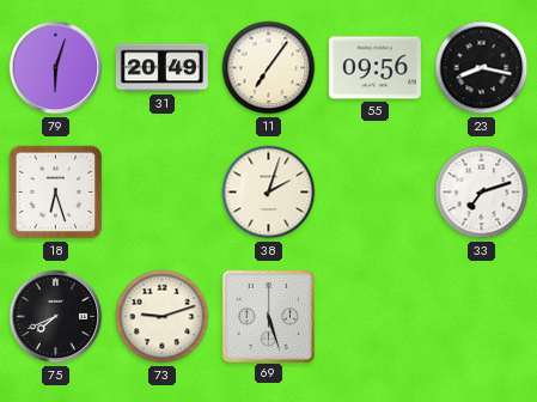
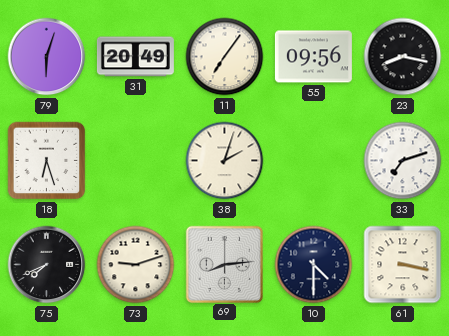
69: 5:27 -> 8:14
10: none -> 4:30
61: none -> 3:17
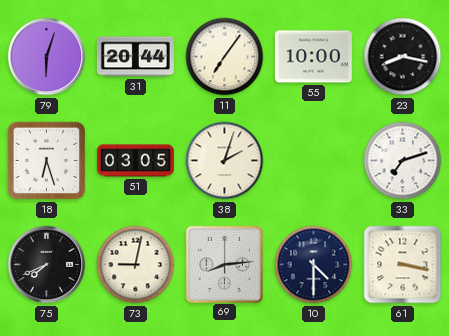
31: 20:49 -> 20:44
55: 09:56 -> 10:00
51: none -> 03:05
73: 9:12 -> 9:02
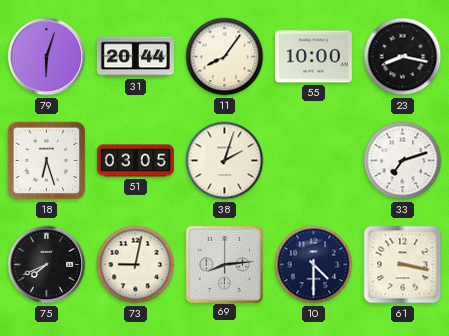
11: 7:06 -> 8:06
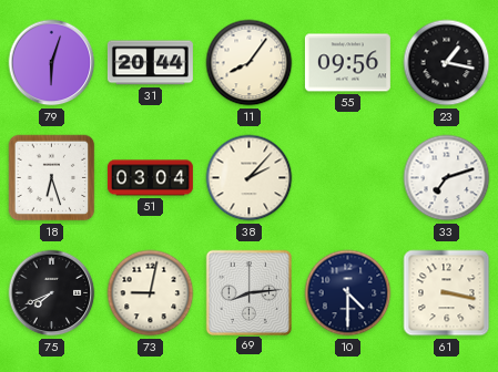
55: 10:00 -> 09:56
23: 8:17 -> 1:17
51: 03:05 -> 03:04
38: 2:03 -> 2:07
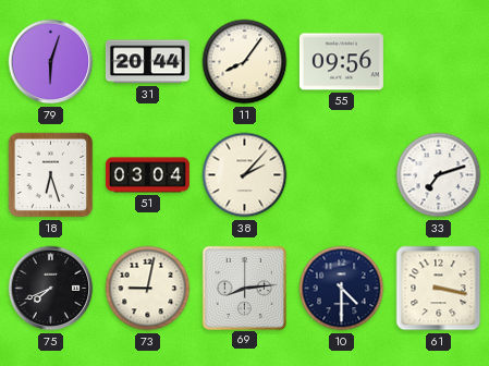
23: 1:17 -> none
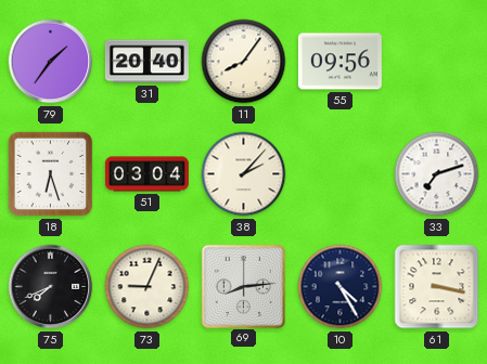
79: 6:03 -> 1:36
31: 20:44 -> 20:40
73: 9:02 -> 9:04
10: 4:30 -> 4:25
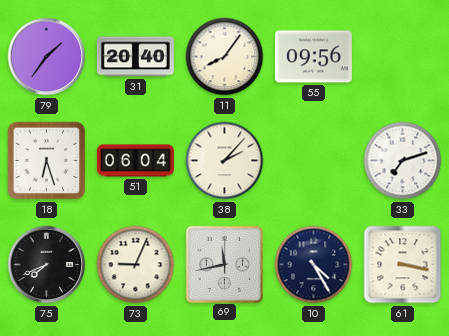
51: 03:04 -> 06:04
69: 8:14 -> 11:43
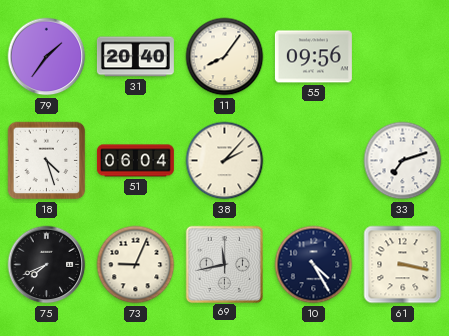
18: 6:27 -> 4:27
